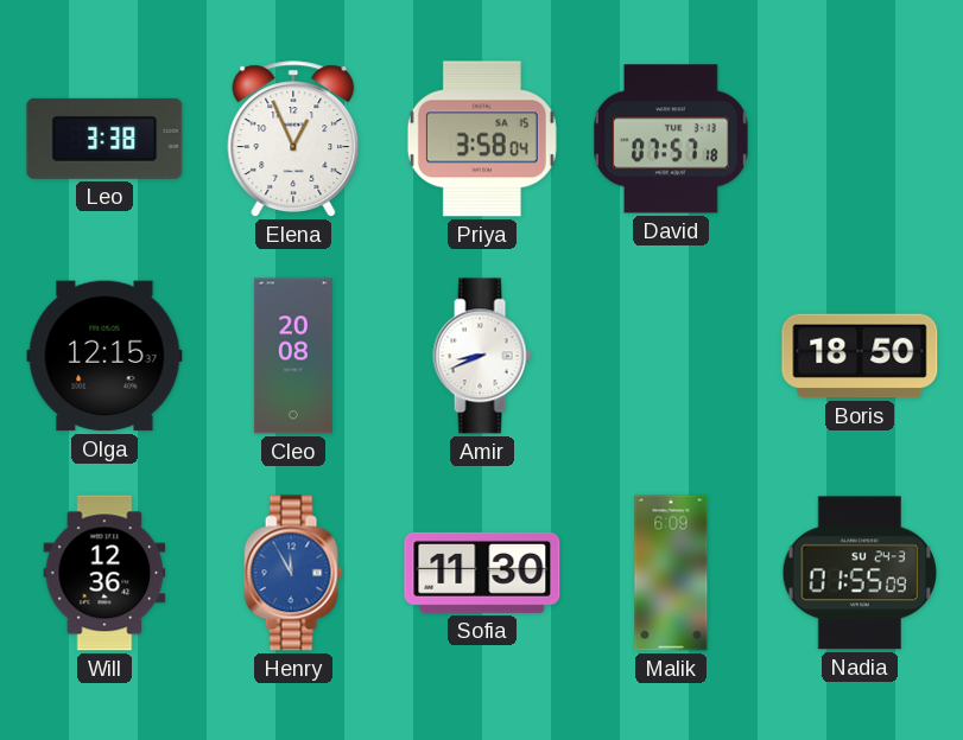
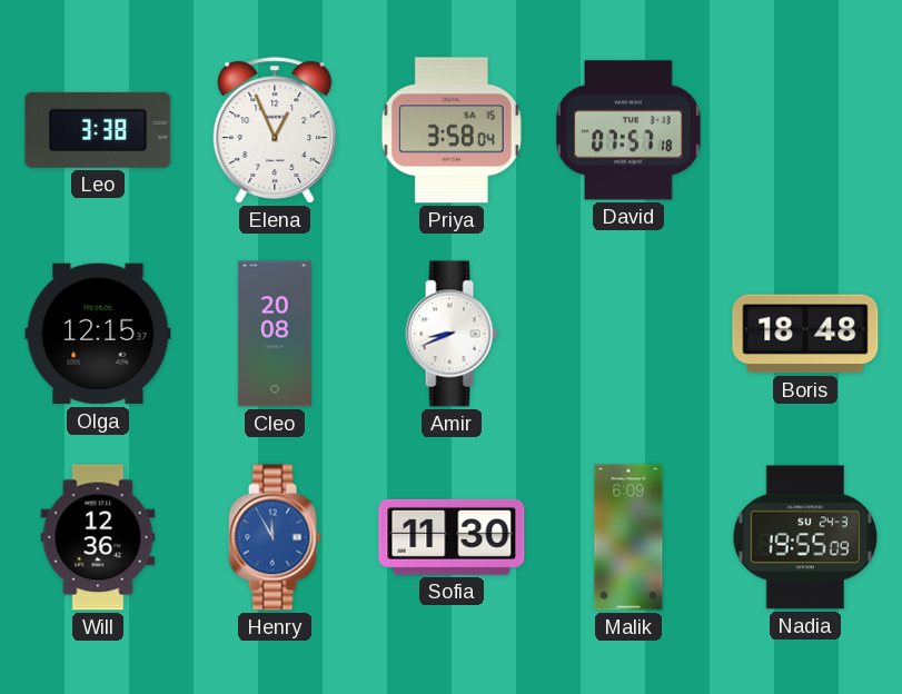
Boris: 18:50 -> 18:48
Nadia: 01:55 -> 19:55
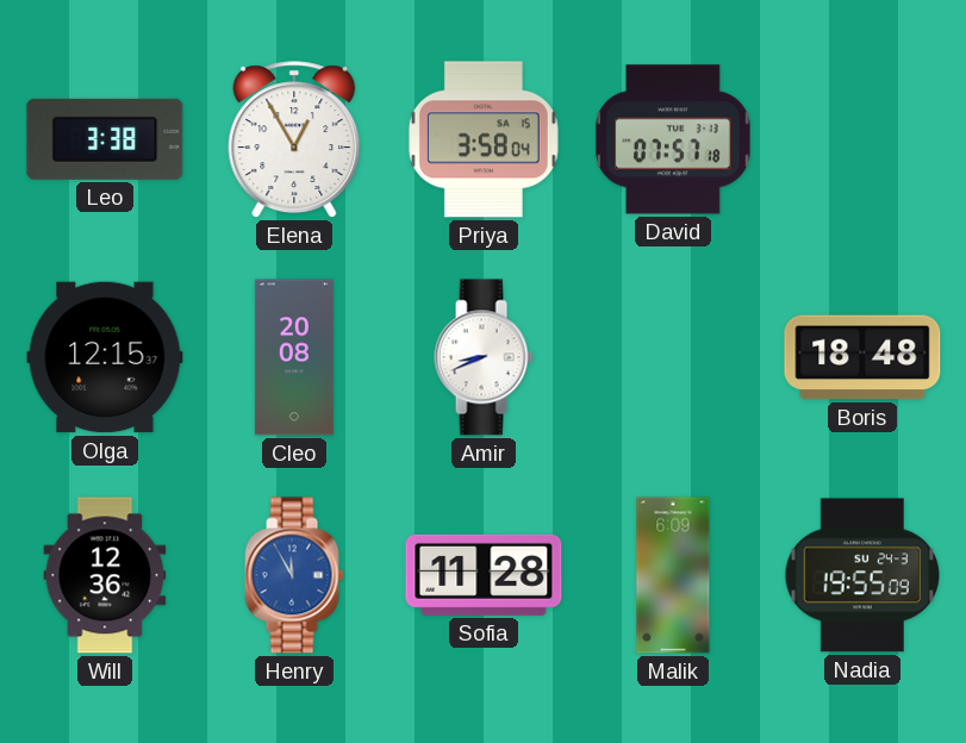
Elena: 12:56 -> 12:55
Sofia: 11:30 -> 11:28
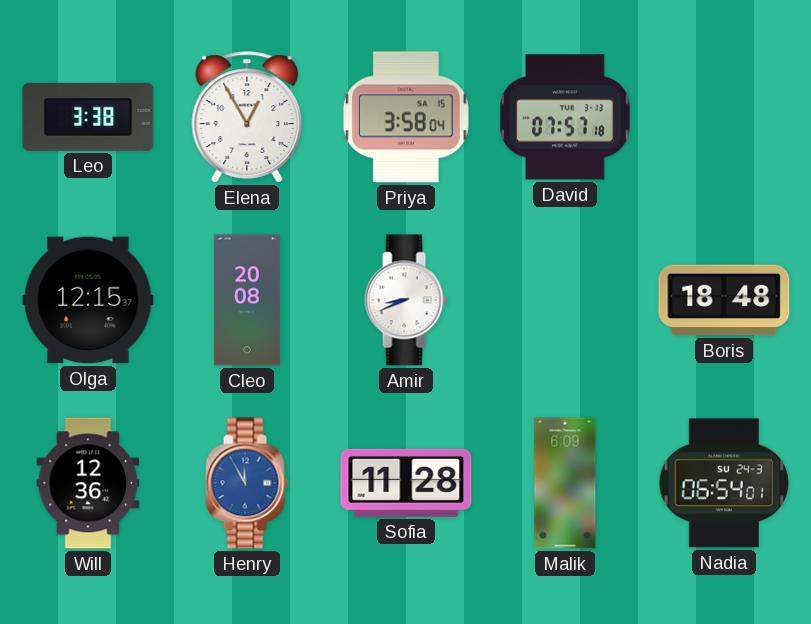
Nadia: 19:55 -> 06:54
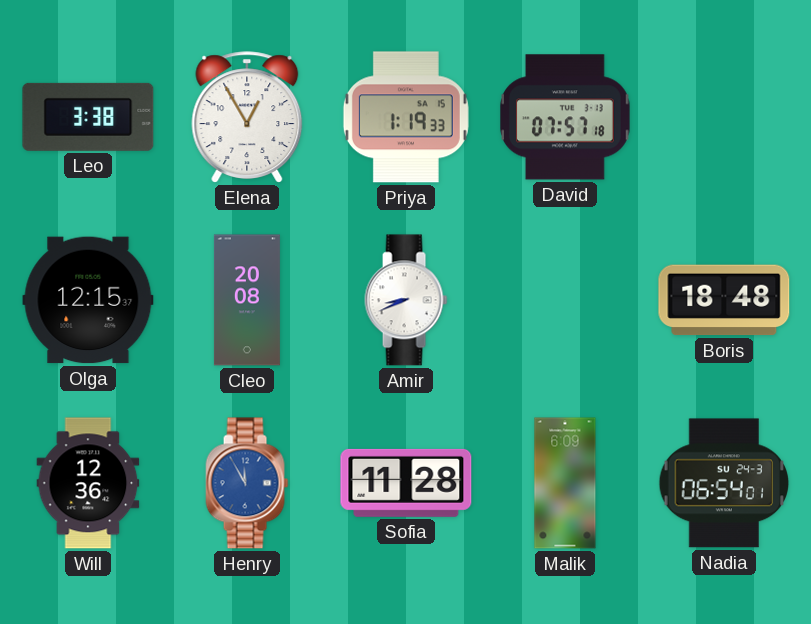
Priya: 3:58 -> 1:19
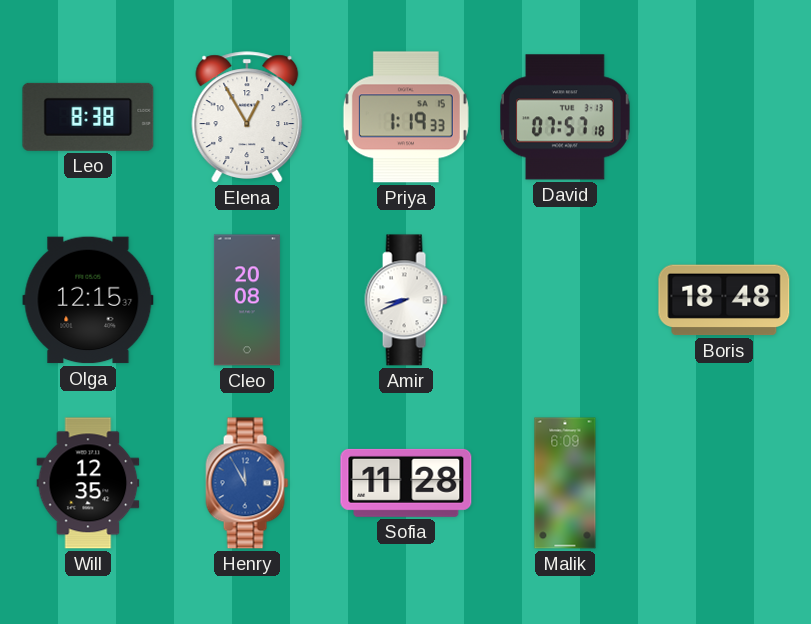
Leo: 3:38 -> 8:38
Will: 12:36 -> 12:35
Nadia: 06:54 -> none
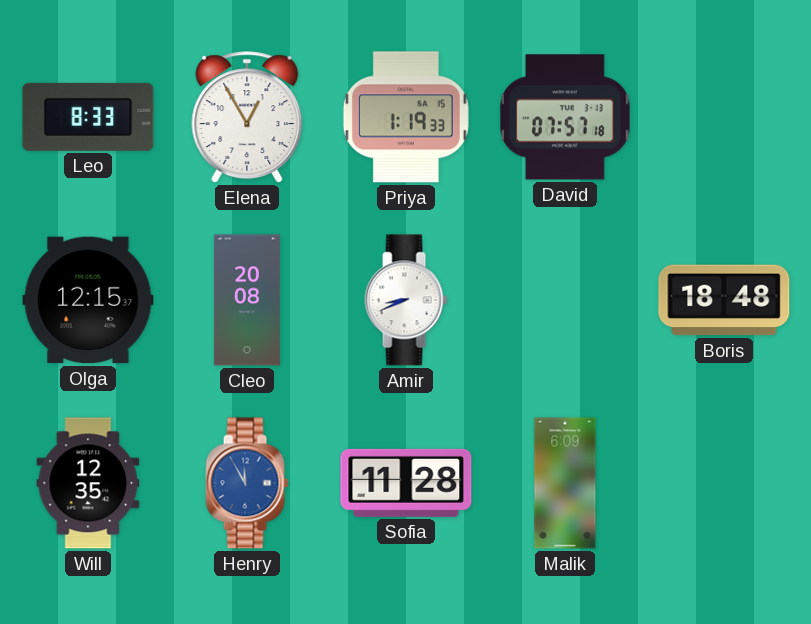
Leo: 8:38 -> 8:33
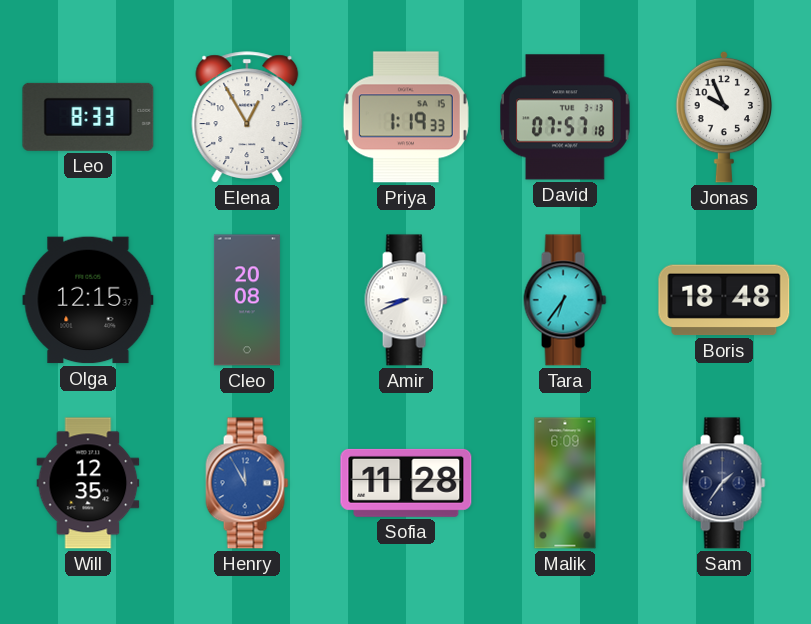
Jonas: none -> 9:56
Tara: none -> 6:36
Sam: none -> 1:36
